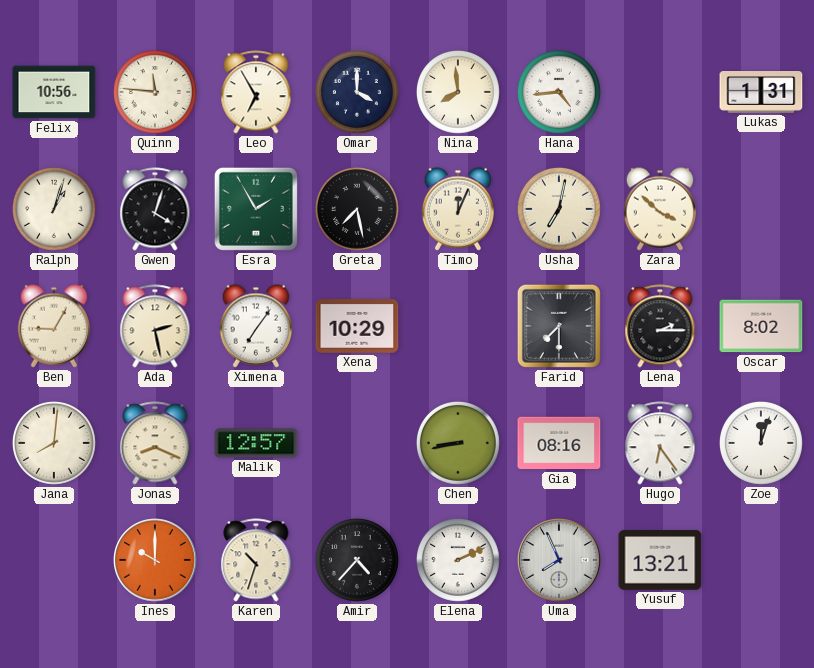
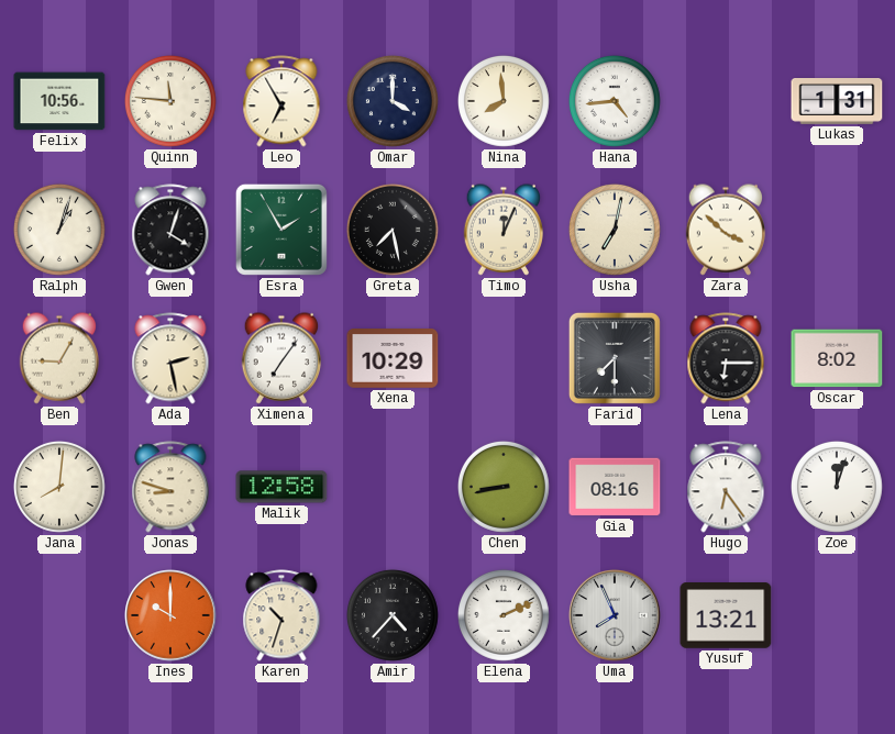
Lena: 2:15 -> 6:15
Jonas: 8:19 -> 8:48
Malik: 12:57 -> 12:58
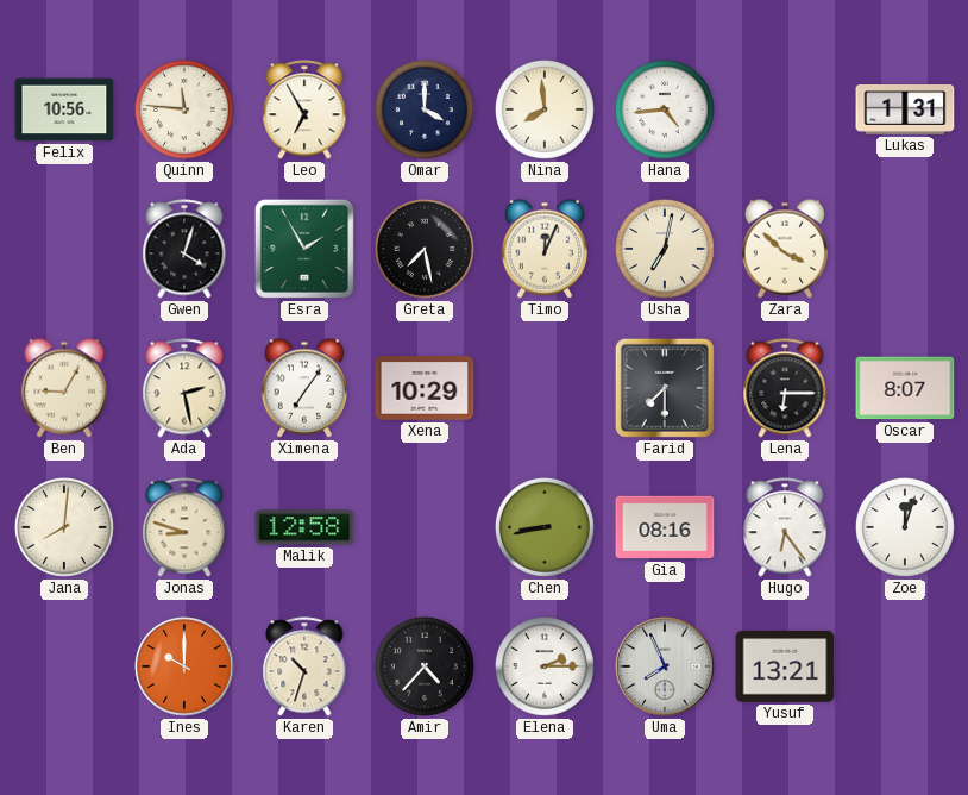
Ralph: 1:03 -> none
Oscar: 8:02 -> 8:07
Elena: 2:11 -> 2:15
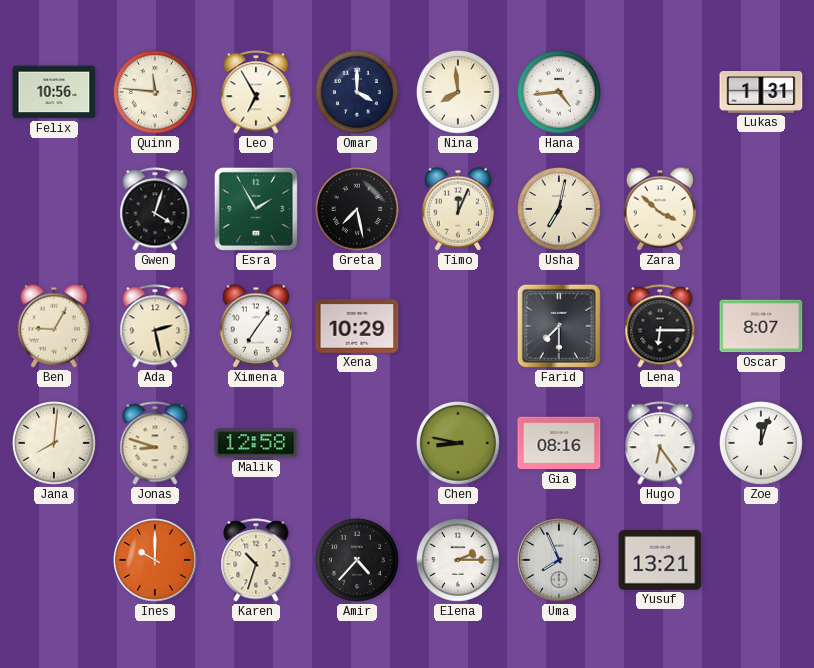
Chen: 8:43 -> 8:47
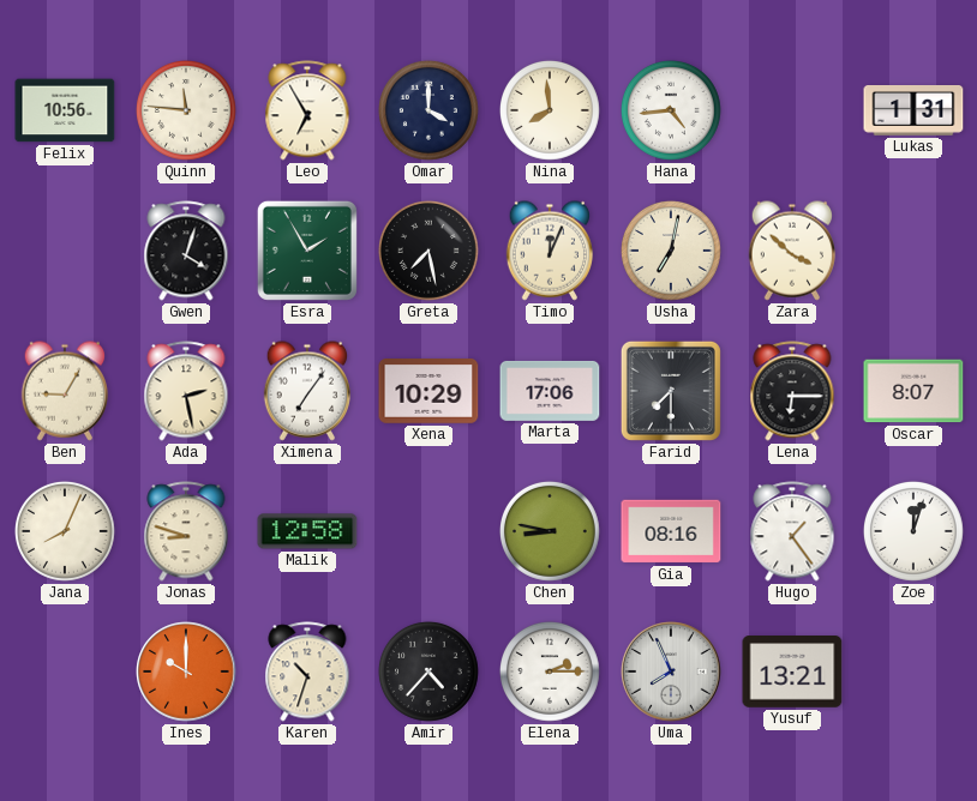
Marta: none -> 17:06
Jana: 8:01 -> 8:04
Hugo: 6:24 -> 1:24
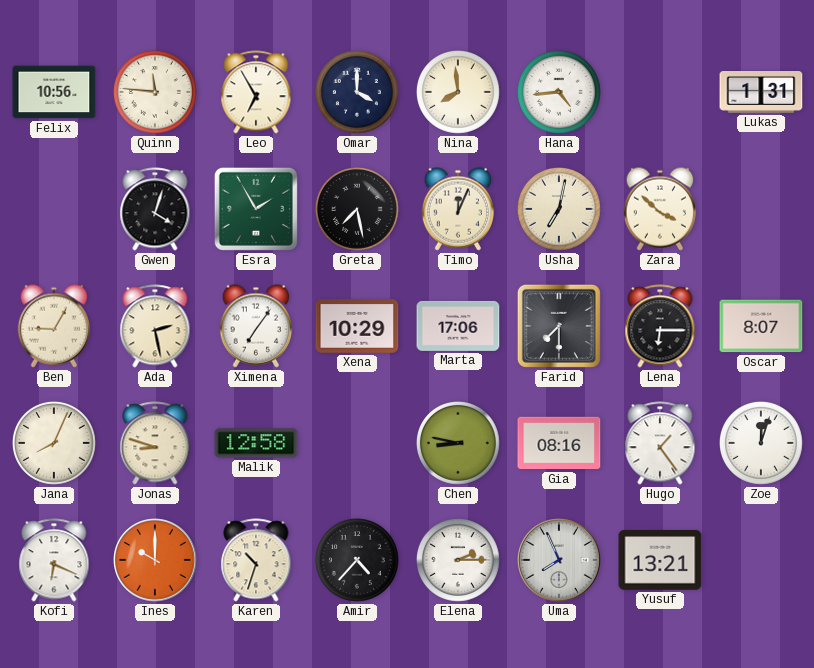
Kofi: none -> 6:19
